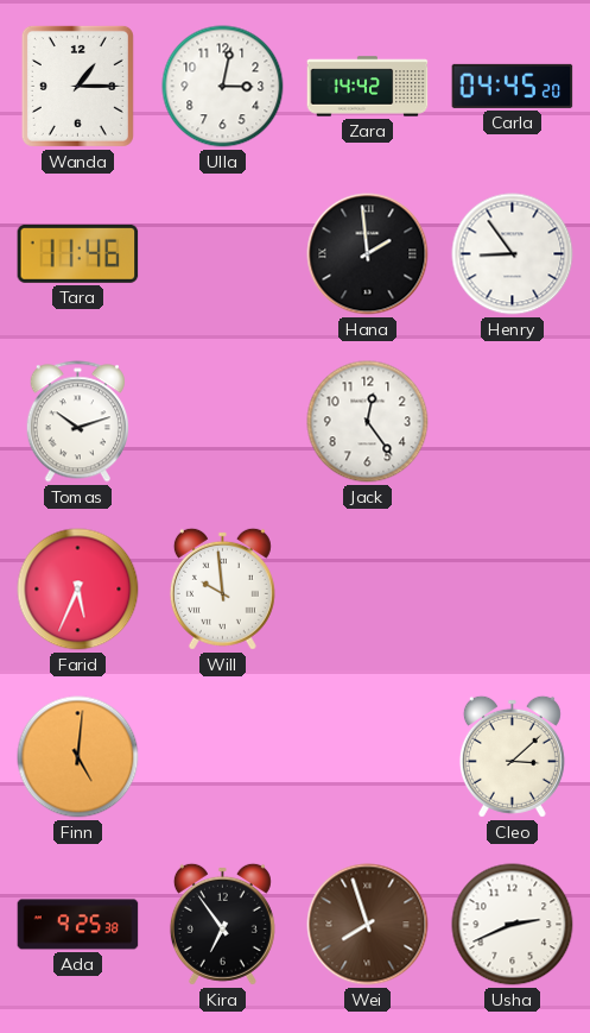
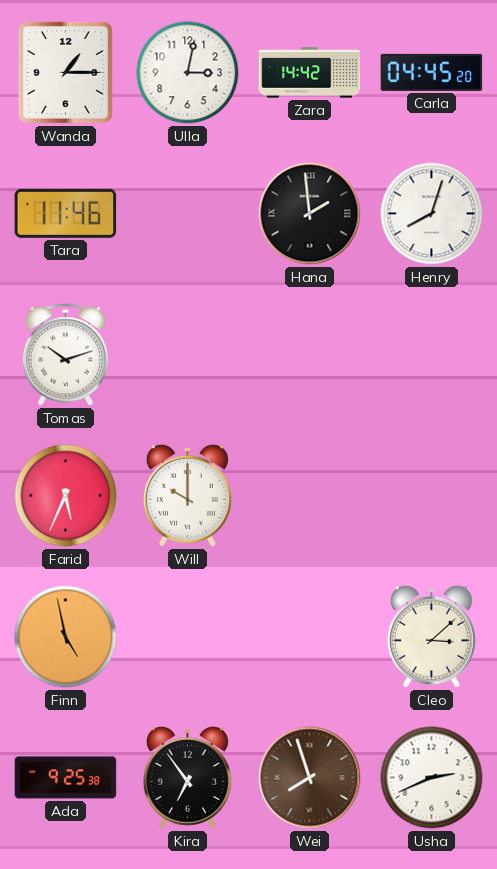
Henry: 8:54 -> 8:03
Jack: 12:24 -> none
Will: 9:59 -> 10:00
Finn: 5:01 -> 4:58
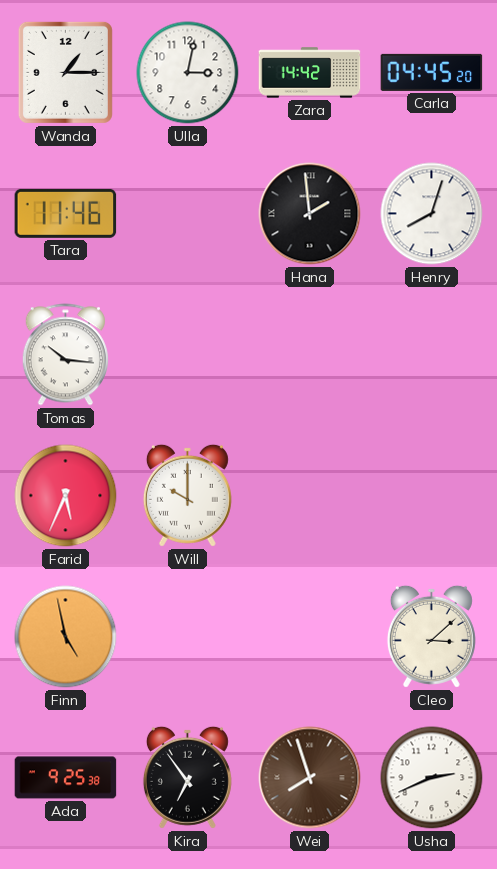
Tomas: 10:12 -> 10:16
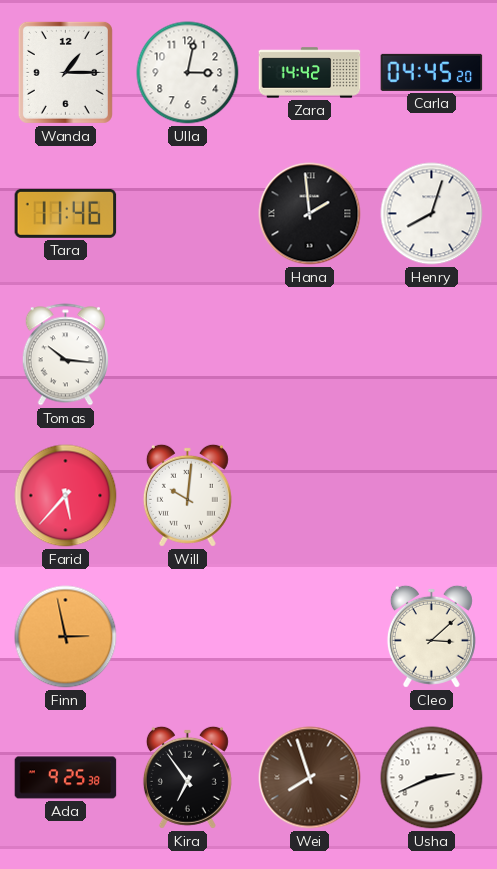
Farid: 5:34 -> 5:37
Will: 10:00 -> 10:01
Finn: 4:58 -> 2:58
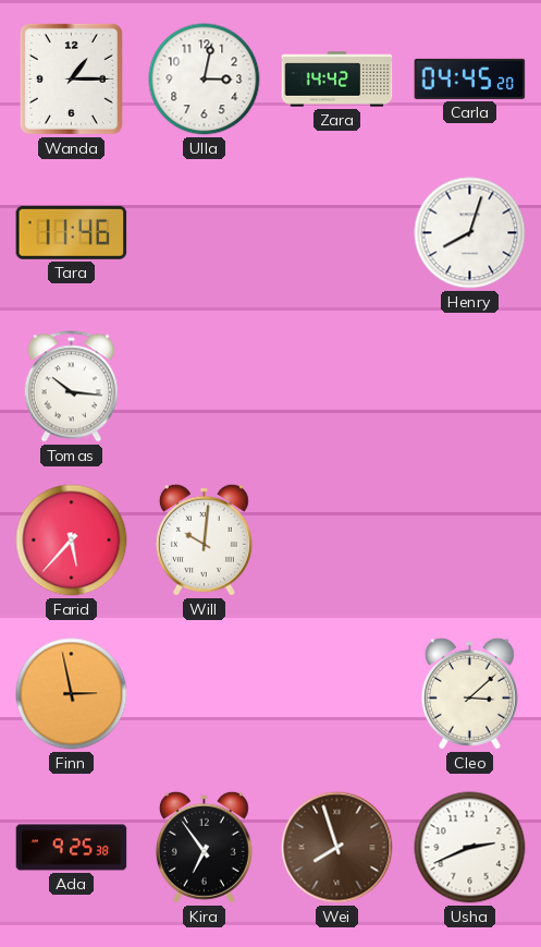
Hana: 1:59 -> none
